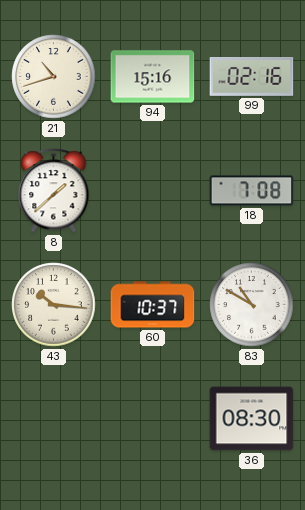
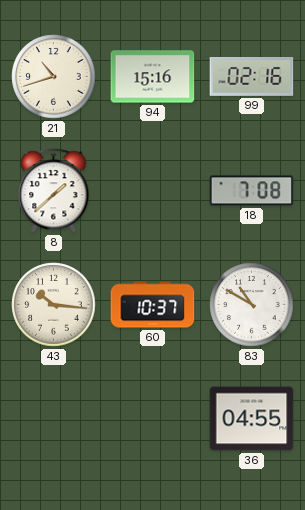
36: 08:30 -> 04:55
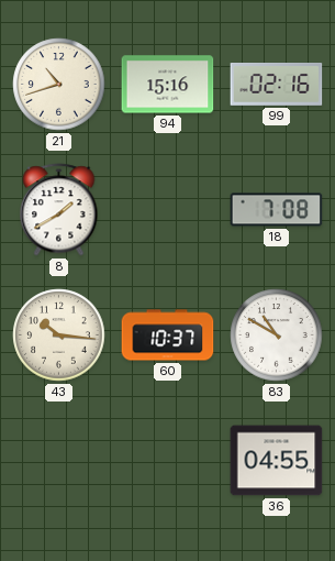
8: 1:38 -> 1:40
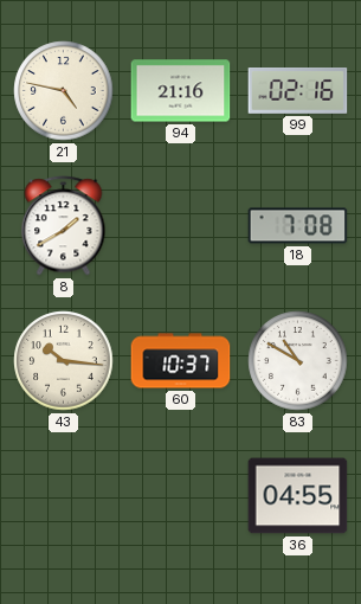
21: 10:42 -> 4:47
94: 15:16 -> 21:16
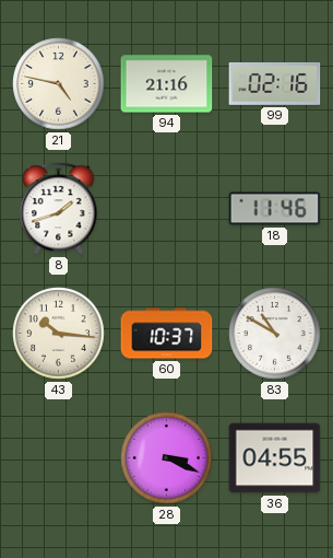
8: 1:40 -> 1:42
18: 7:08 -> 11:46
28: none -> 3:19
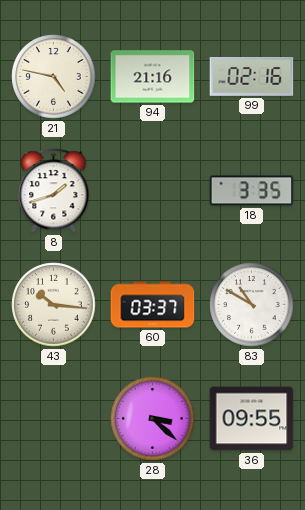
18: 11:46 -> 3:35
60: 10:37 -> 03:37
28: 3:19 -> 3:22
36: 04:55 -> 09:55
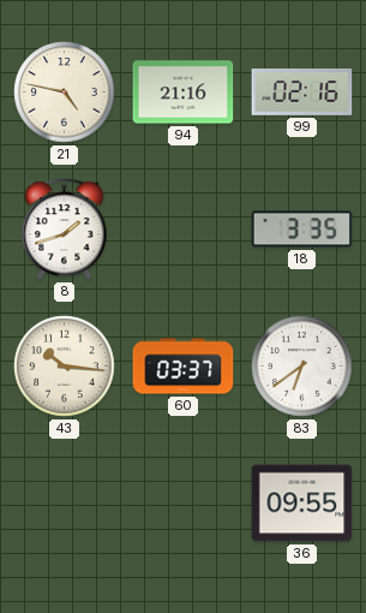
83: 10:50 -> 6:39
28: 3:22 -> none
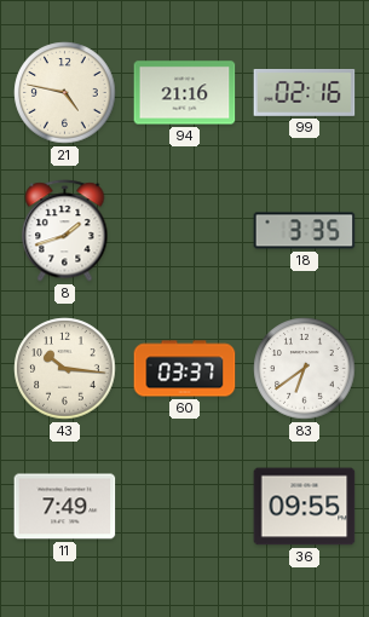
11: none -> 7:49
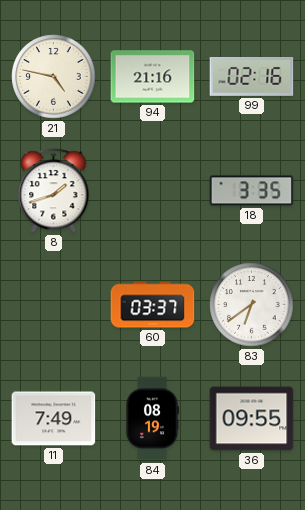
43: 10:16 -> none
84: none -> 08:19
